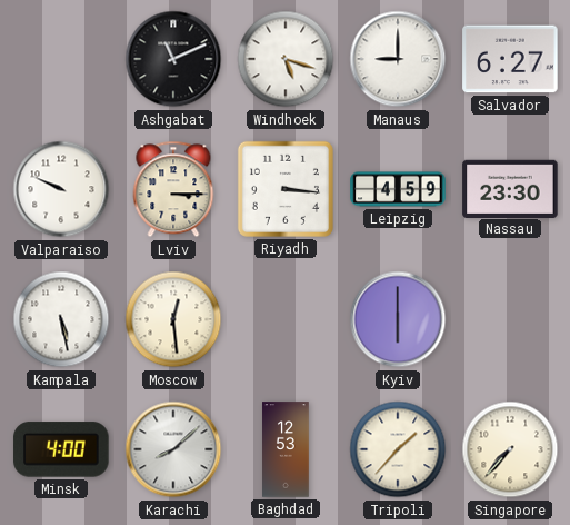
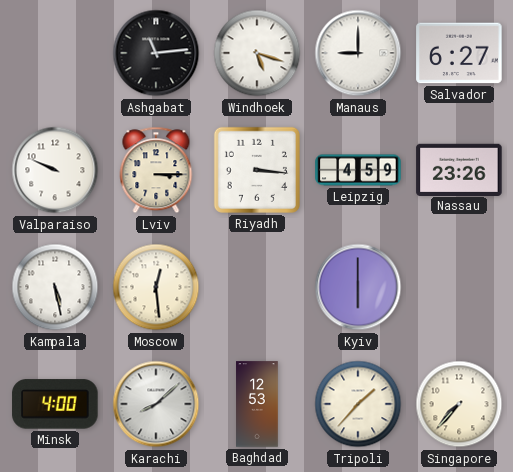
Ashgabat: 11:11 -> 11:14
Nassau: 23:30 -> 23:26
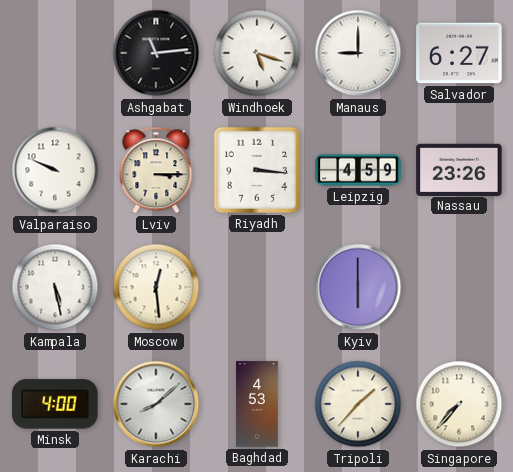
Baghdad: 12:53 -> 4:53
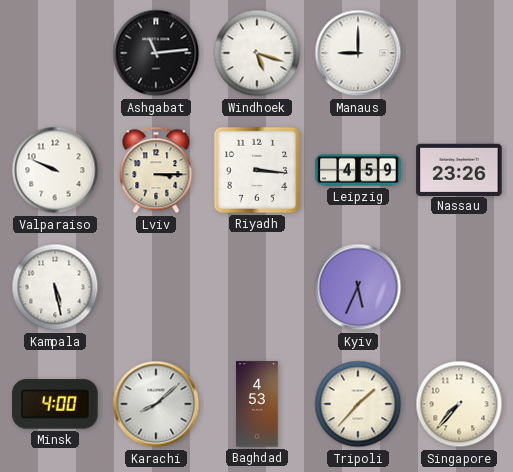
Salvador: 6:27 -> none
Moscow: 12:29 -> none
Kyiv: 6:00 -> 5:34
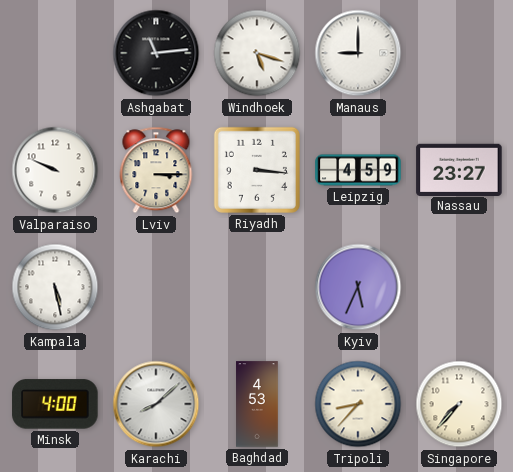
Nassau: 23:26 -> 23:27
Tripoli: 1:37 -> 8:37
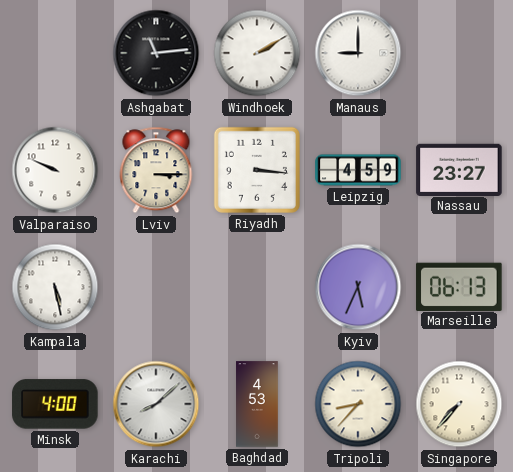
Windhoek: 5:18 -> 2:10
Marseille: none -> 06:13
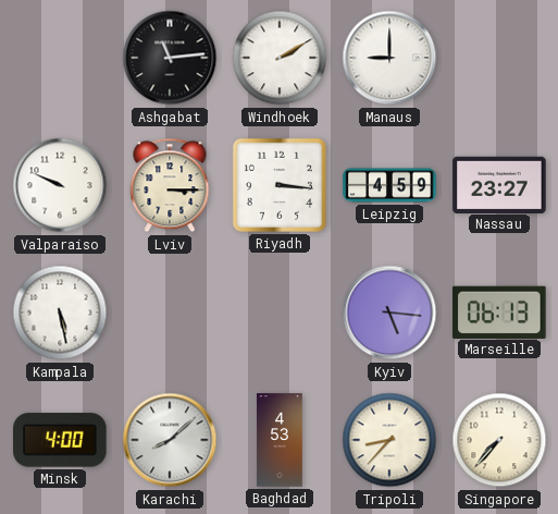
Kyiv: 5:34 -> 5:16
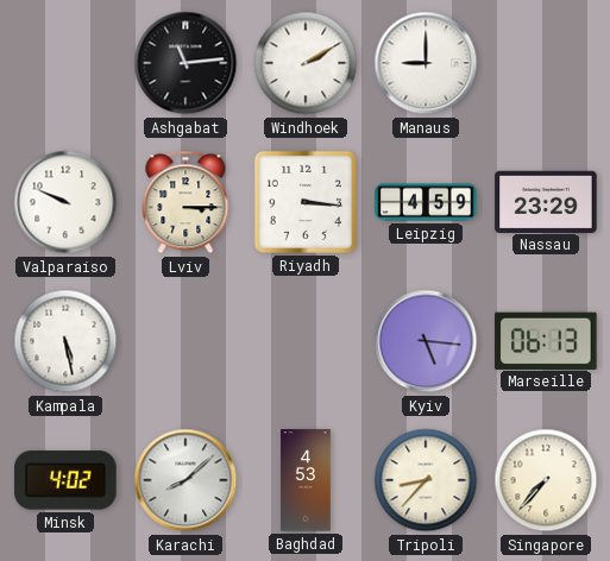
Nassau: 23:27 -> 23:29
Minsk: 4:00 -> 4:02
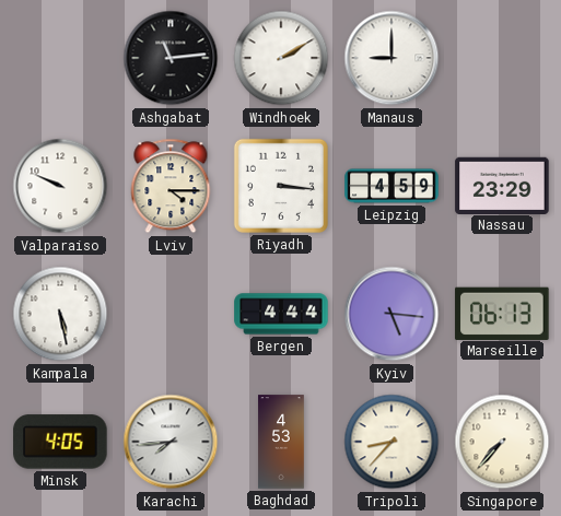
Lviv: 3:15 -> 4:15
Bergen: none -> 4:44
Minsk: 4:02 -> 4:05
Karachi: 8:08 -> 7:44
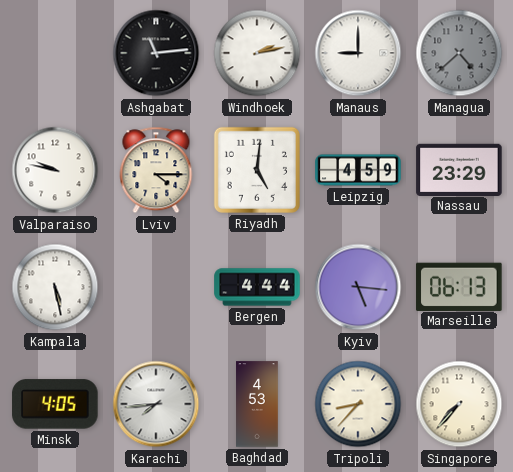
Windhoek: 2:10 -> 2:13
Managua: none -> 4:38
Valparaiso: 9:49 -> 9:47
Riyadh: 3:16 -> 5:01
